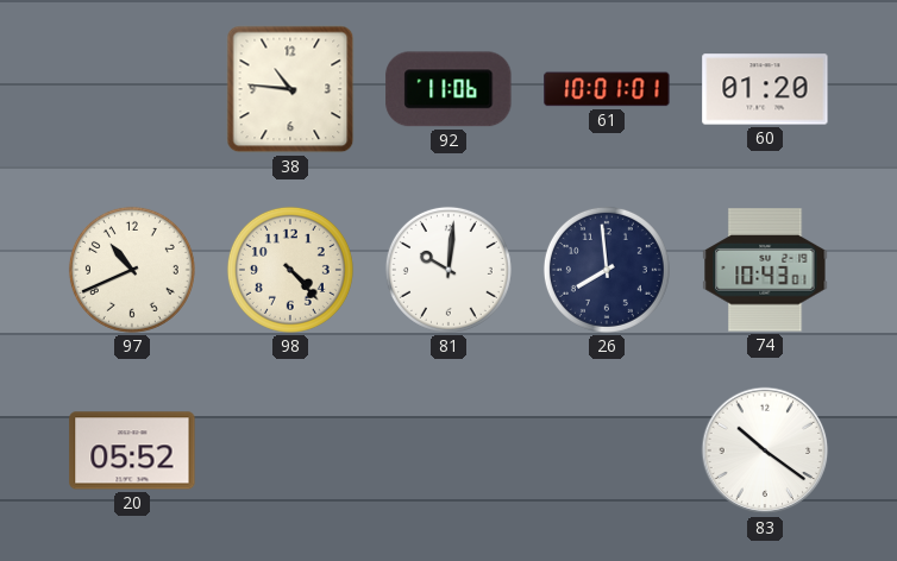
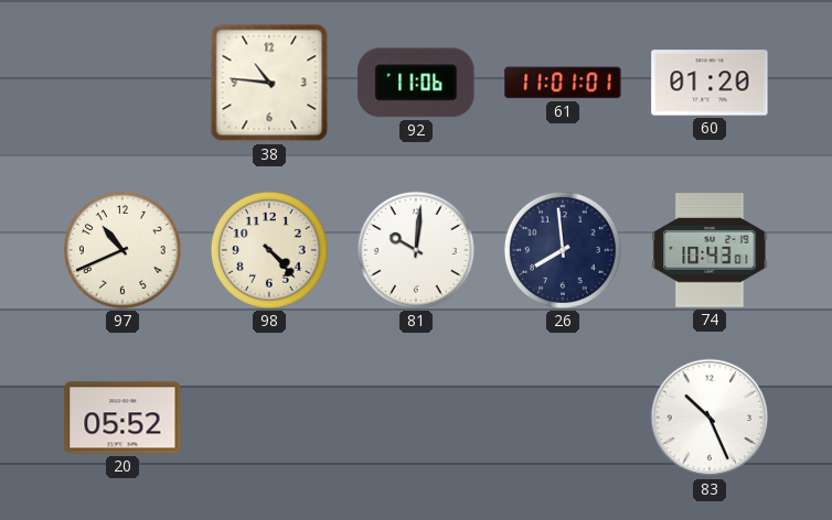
61: 10:01 -> 11:01
83: 10:21 -> 10:26
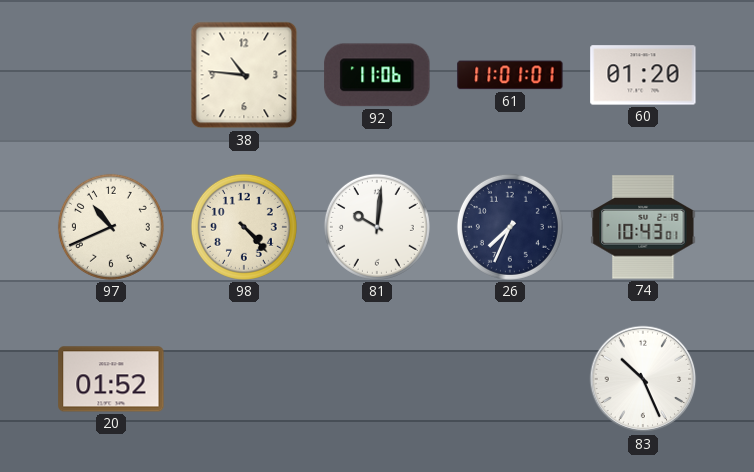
26: 7:59 -> 7:34
20: 05:52 -> 01:52
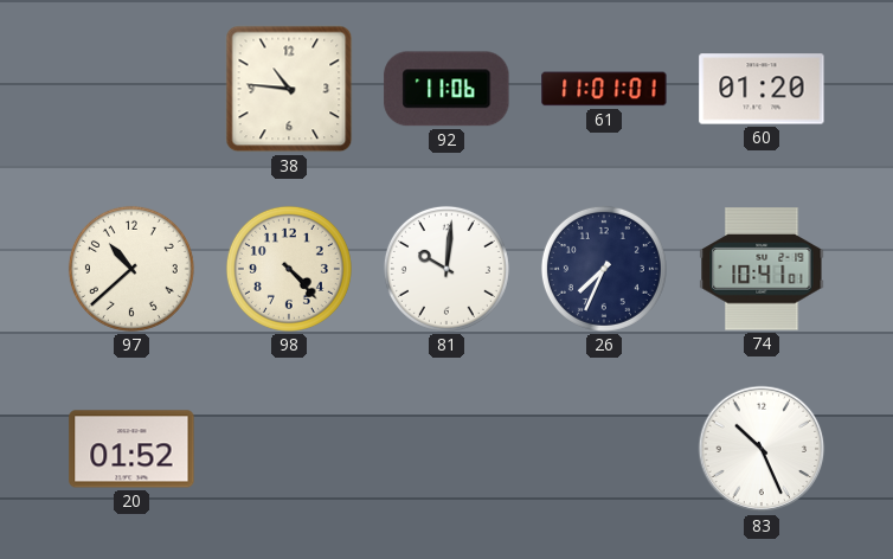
97: 10:41 -> 10:38
74: 10:43 -> 10:41
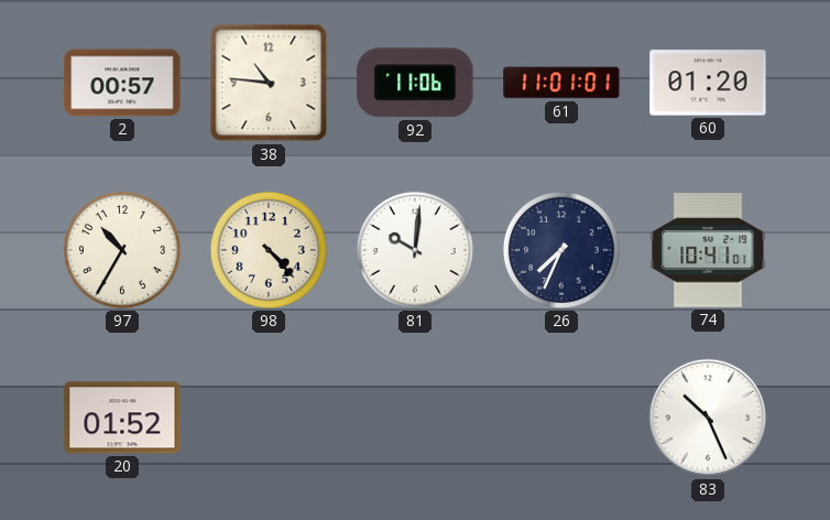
2: none -> 00:57
97: 10:38 -> 10:35
